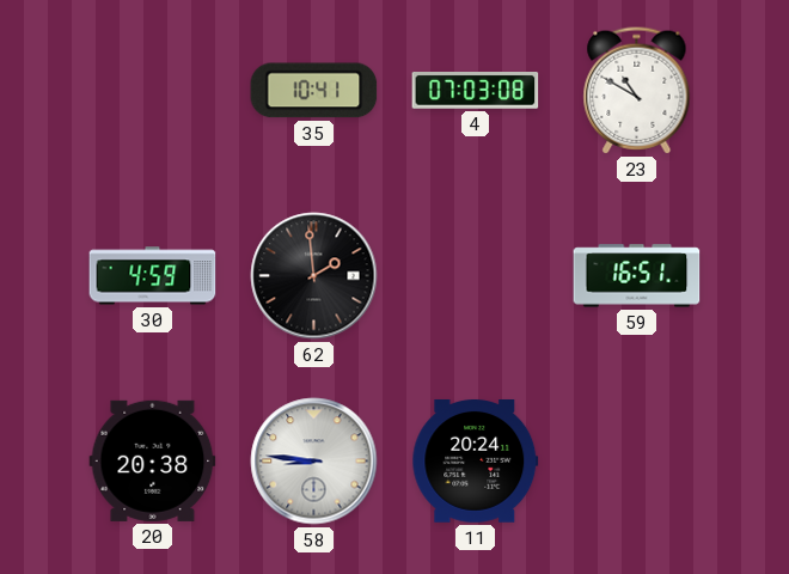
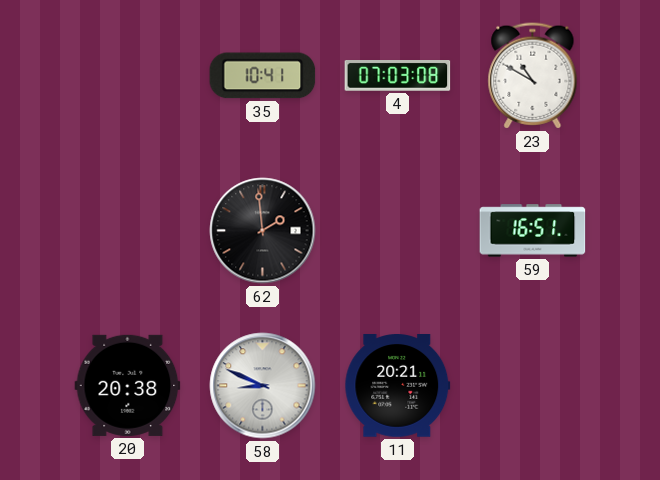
30: 4:59 -> none
58: 8:46 -> 8:49
11: 20:24 -> 20:21
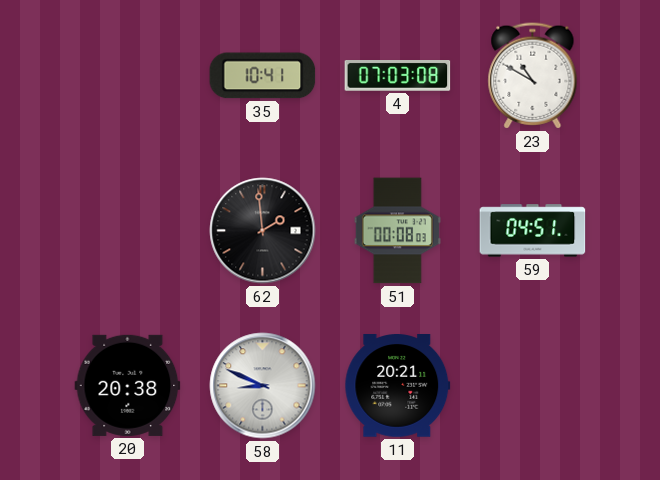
51: none -> 00:08
59: 16:51 -> 04:51
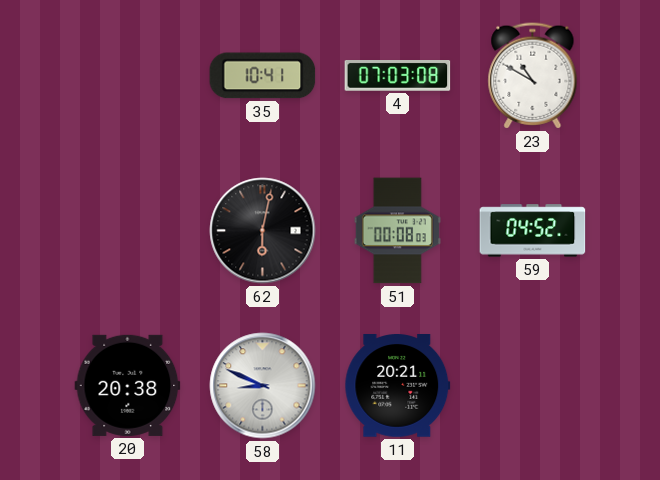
62: 1:59 -> 6:02
59: 04:51 -> 04:52
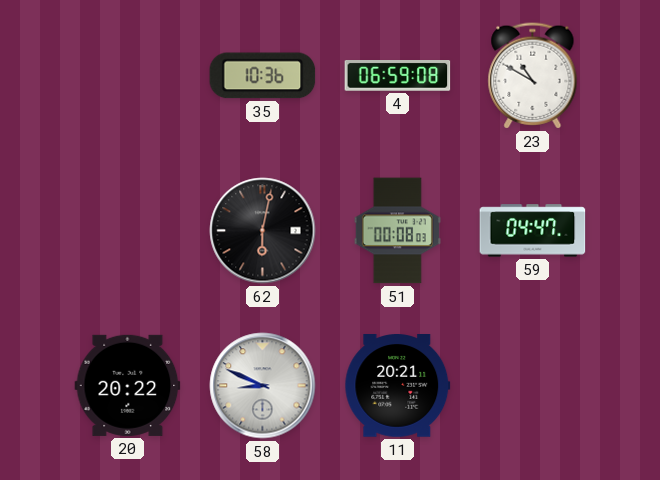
35: 10:41 -> 10:36
4: 07:03 -> 06:59
59: 04:52 -> 04:47
20: 20:38 -> 20:22
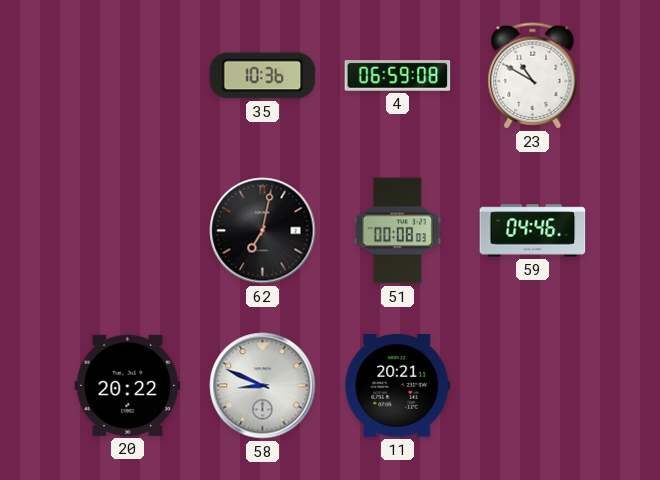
62: 6:02 -> 7:02
59: 04:47 -> 04:46
